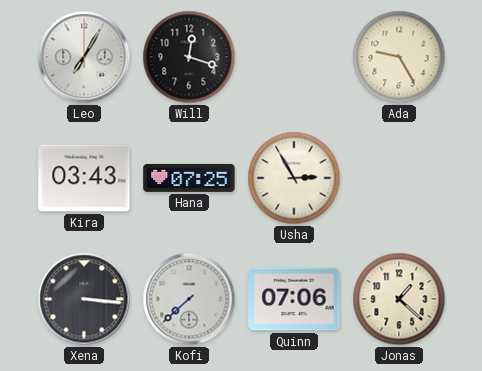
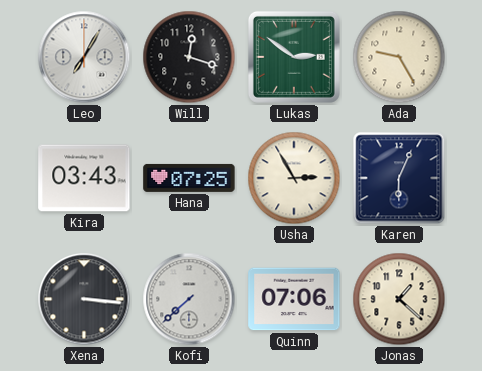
Lukas: none -> 2:51
Karen: none -> 6:04
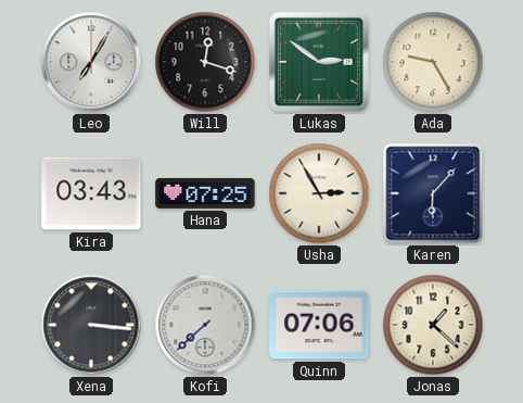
Karen: 6:04 -> 6:07
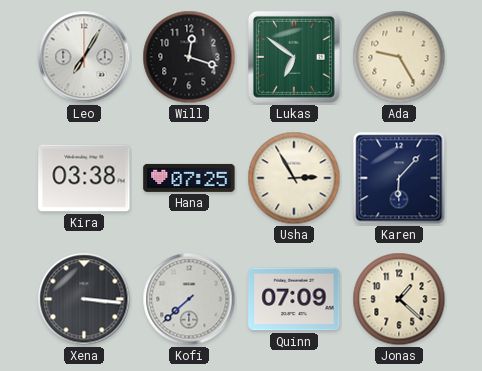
Lukas: 2:51 -> 6:51
Kira: 03:43 -> 03:38
Quinn: 07:06 -> 07:09
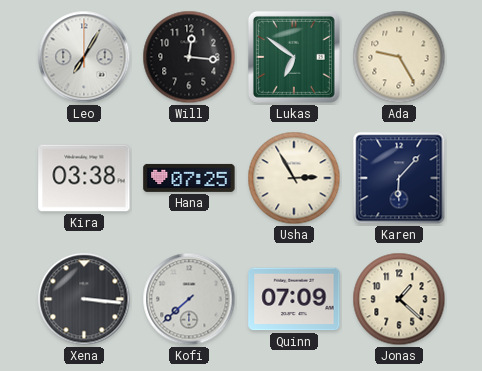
Will: 12:18 -> 12:16
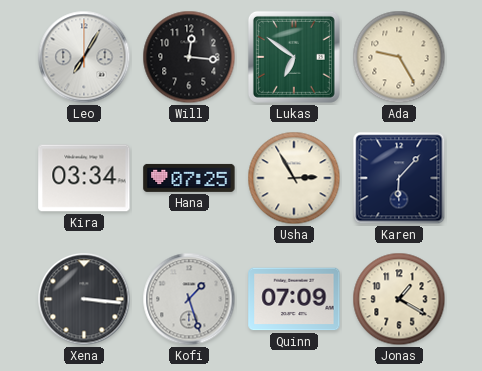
Kira: 03:38 -> 03:34
Kofi: 7:38 -> 1:27
Jonas: 1:22 -> 1:20
